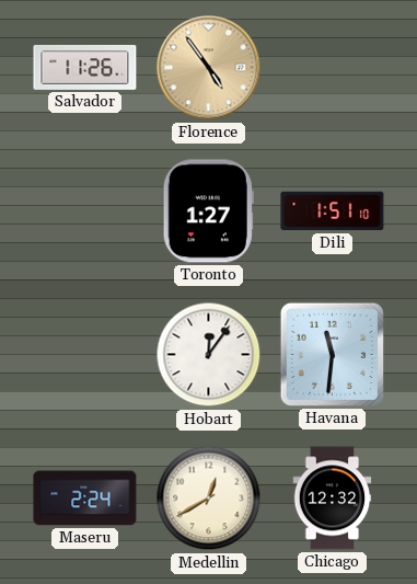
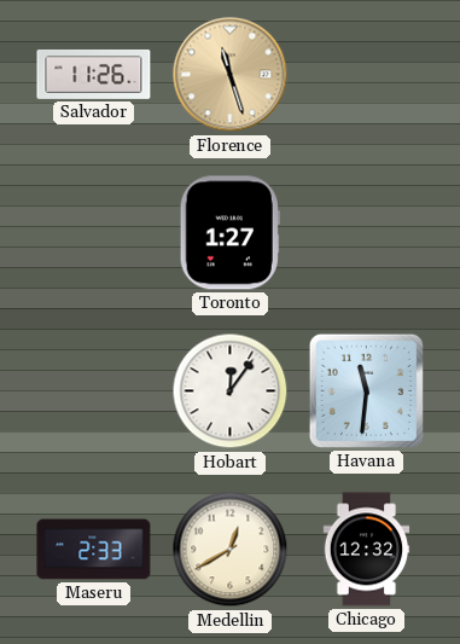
Florence: 4:54 -> 11:27
Dili: 1:51 -> none
Maseru: 2:24 -> 2:33
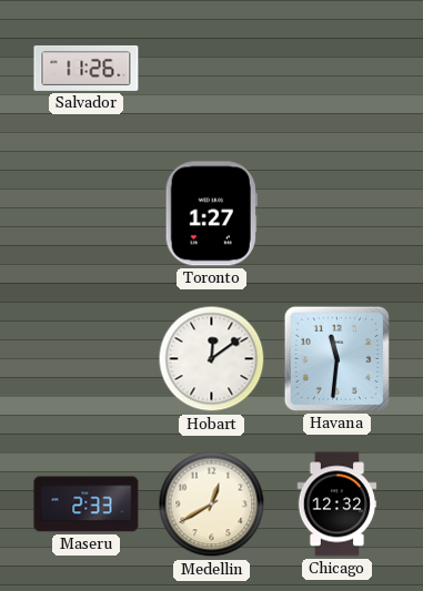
Florence: 11:27 -> none
Hobart: 12:06 -> 12:09
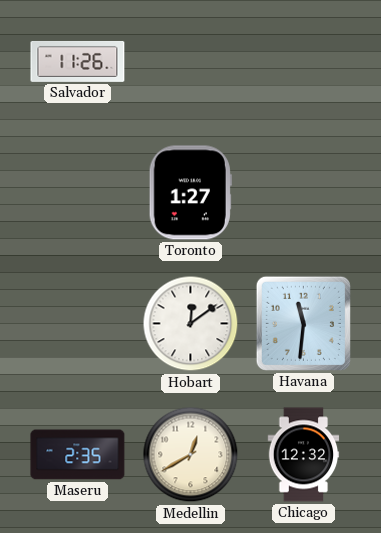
Maseru: 2:33 -> 2:35
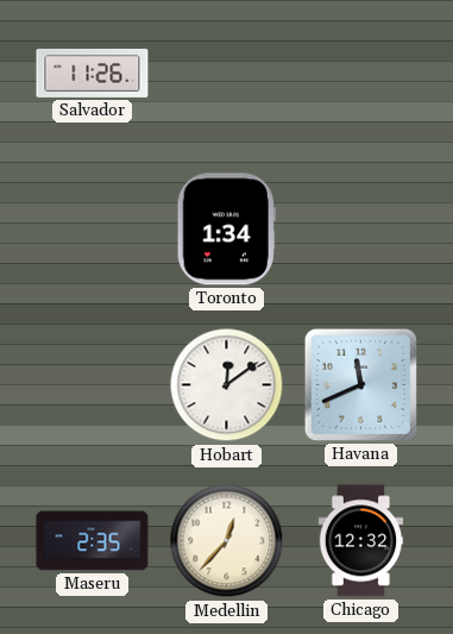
Toronto: 1:27 -> 1:34
Havana: 11:31 -> 11:41
Medellin: 12:40 -> 12:37
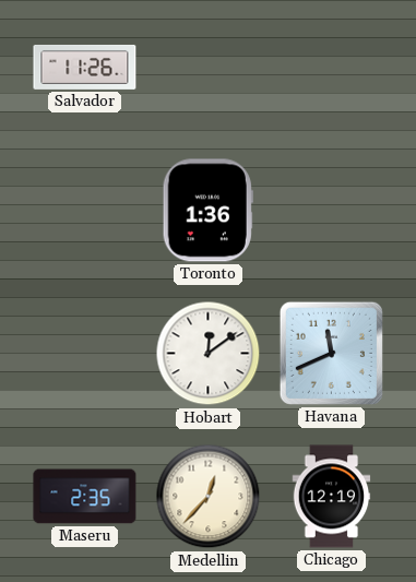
Toronto: 1:34 -> 1:36
Chicago: 12:32 -> 12:19
